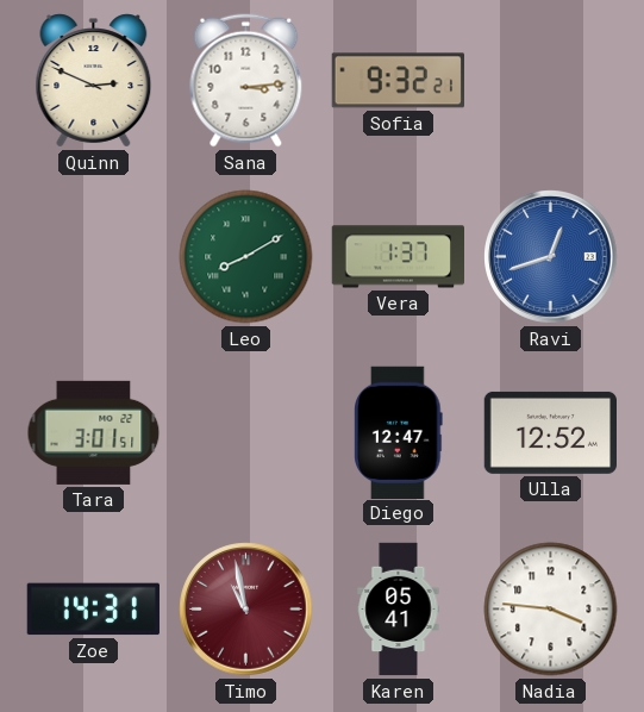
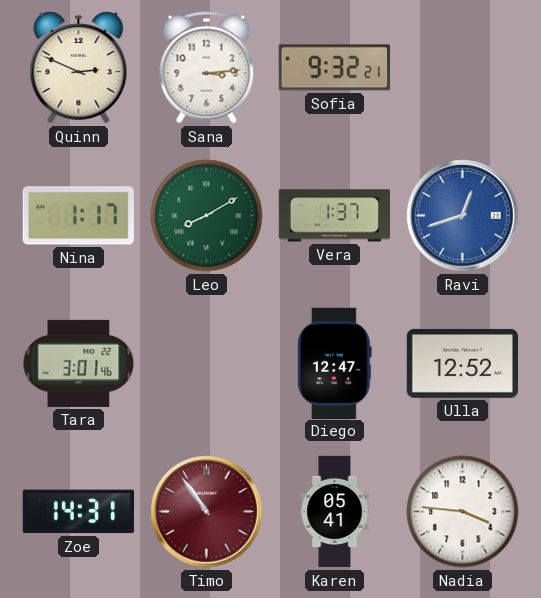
Nina: none -> 1:17
Tara: 3:01:51 -> 3:01:46
Timo: 10:58 -> 10:54
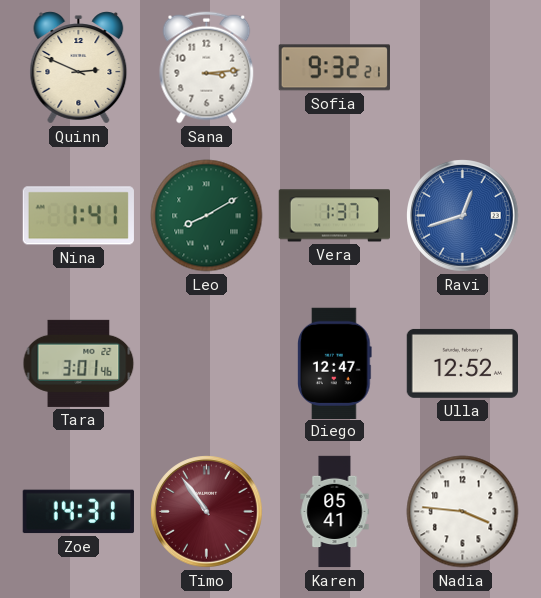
Nina: 1:17 -> 1:41
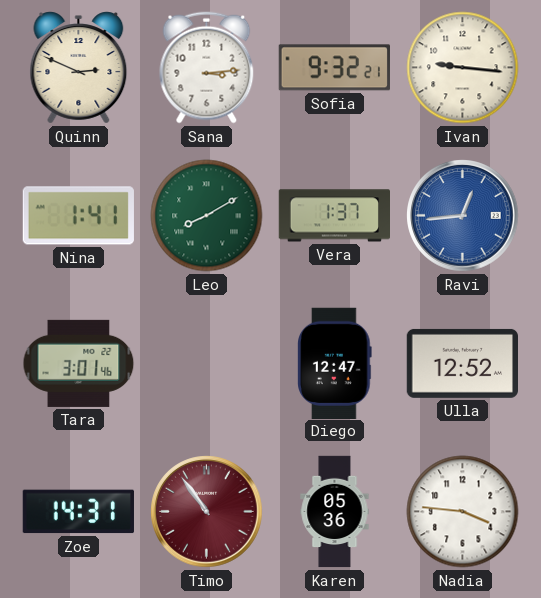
Ivan: none -> 9:16
Ravi: 12:42 -> 12:44
Karen: 05:41 -> 05:36
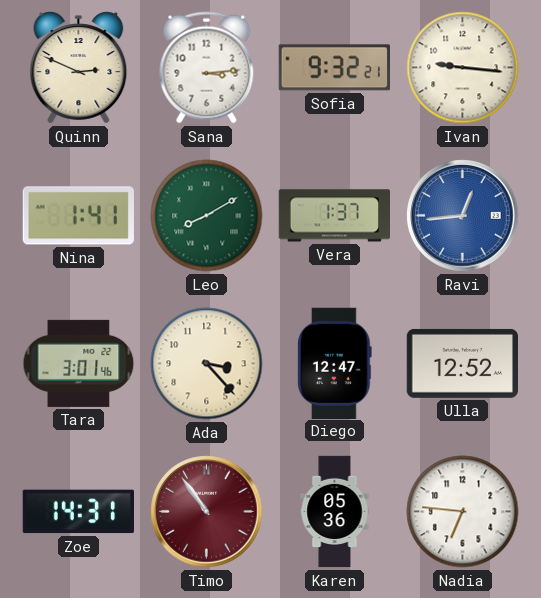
Ada: none -> 3:23
Nadia: 3:46 -> 6:46
